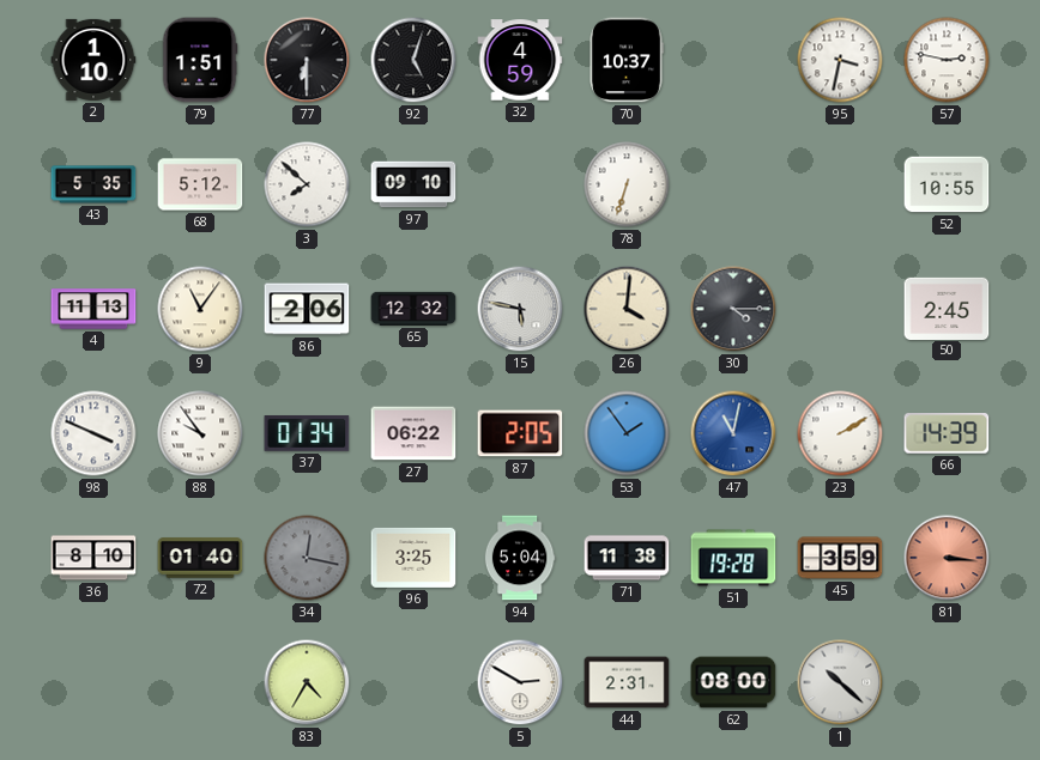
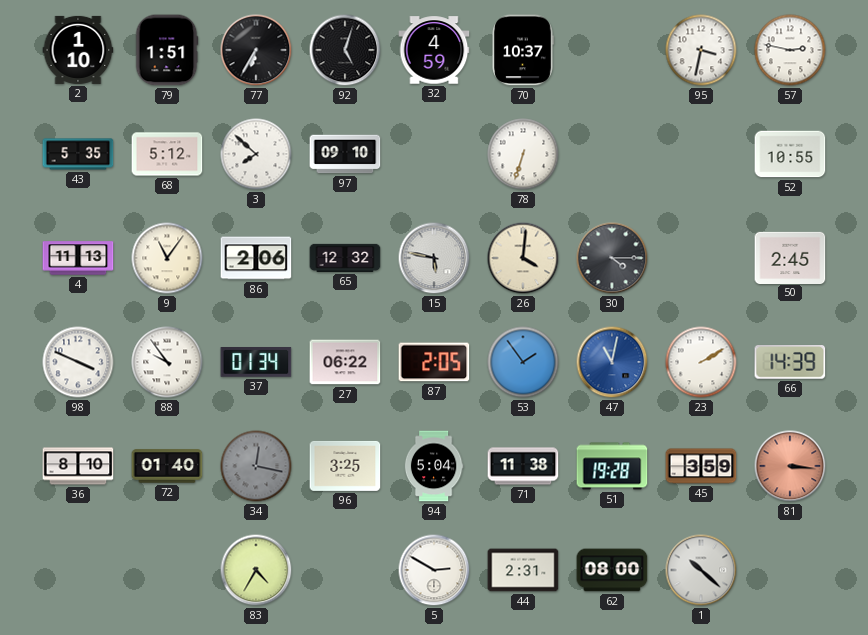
77: 6:30 -> 6:35
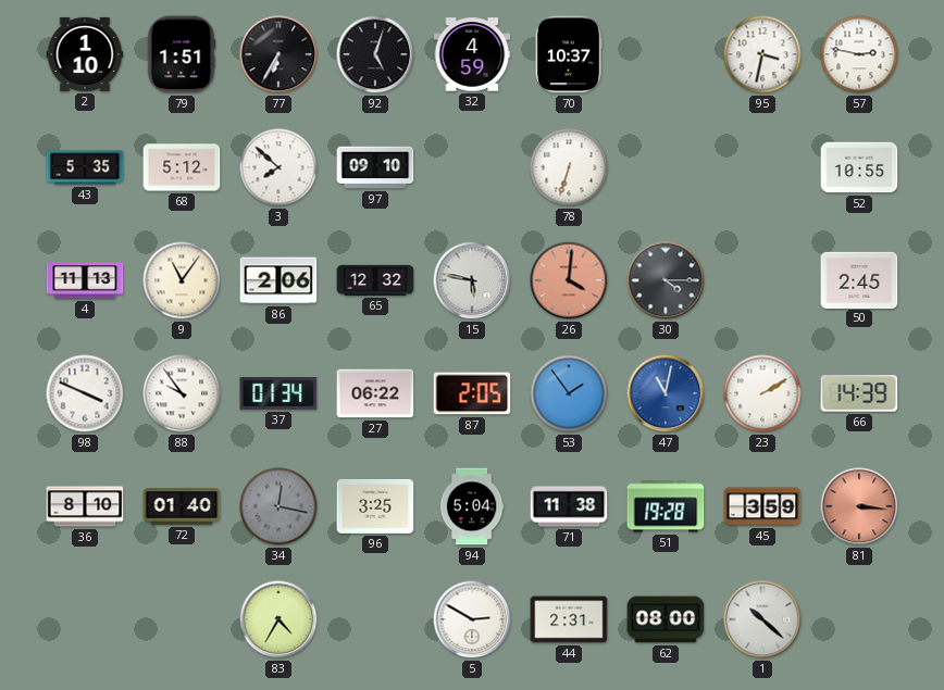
26 dial: cream -> salmon
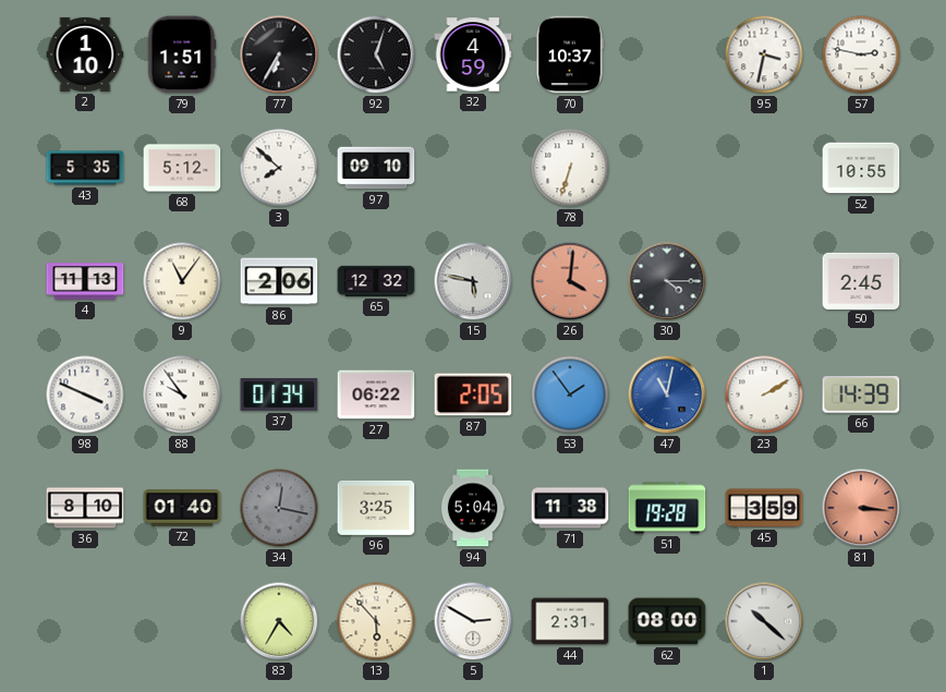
13: none -> 5:53
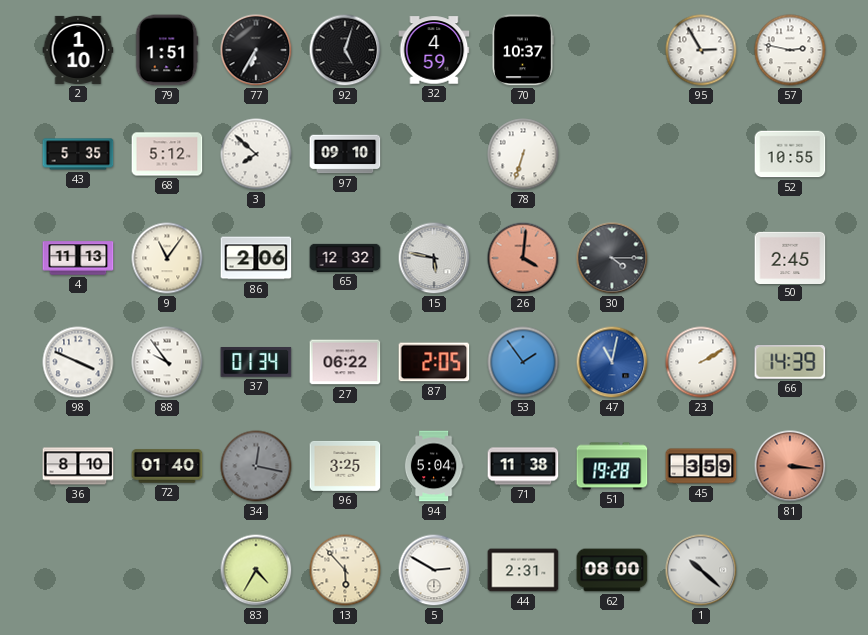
95: 3:32 -> 2:55
